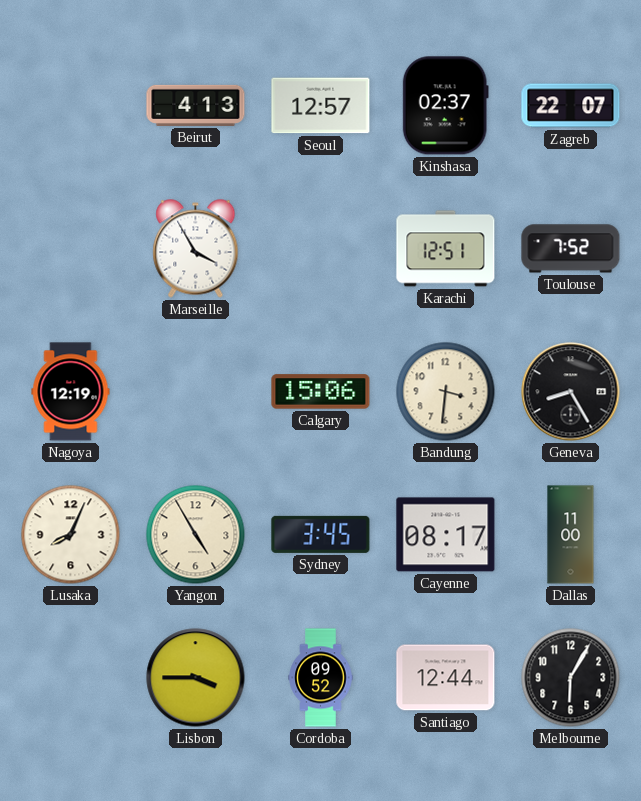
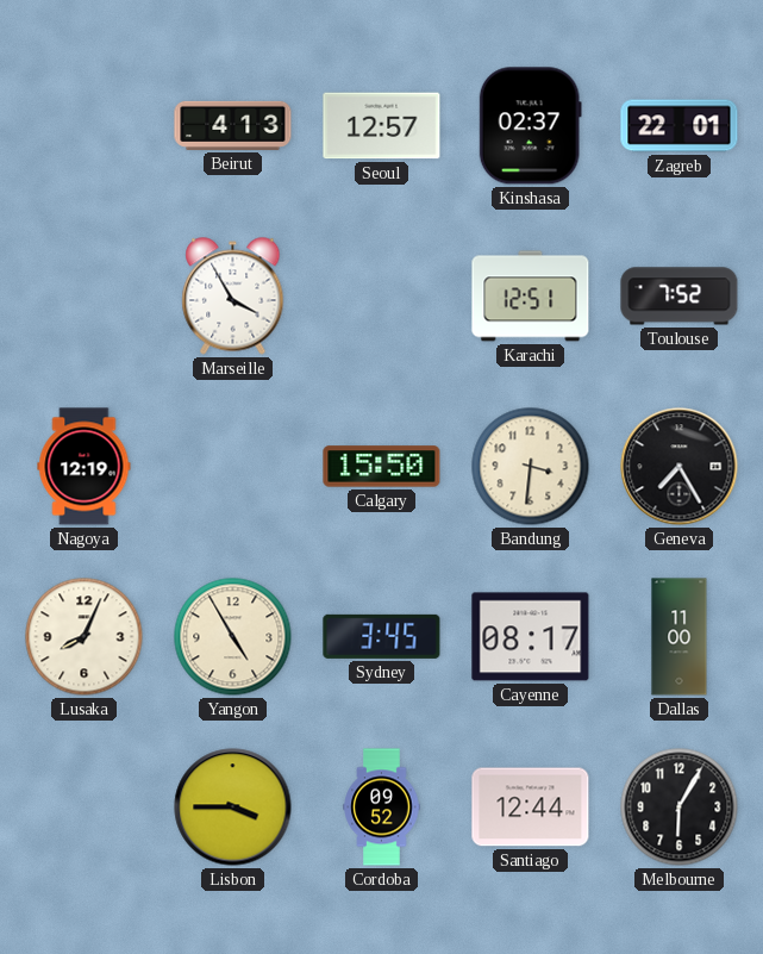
Zagreb: 22:07 -> 22:01
Calgary: 15:06 -> 15:50
Geneva: 8:25 -> 7:25
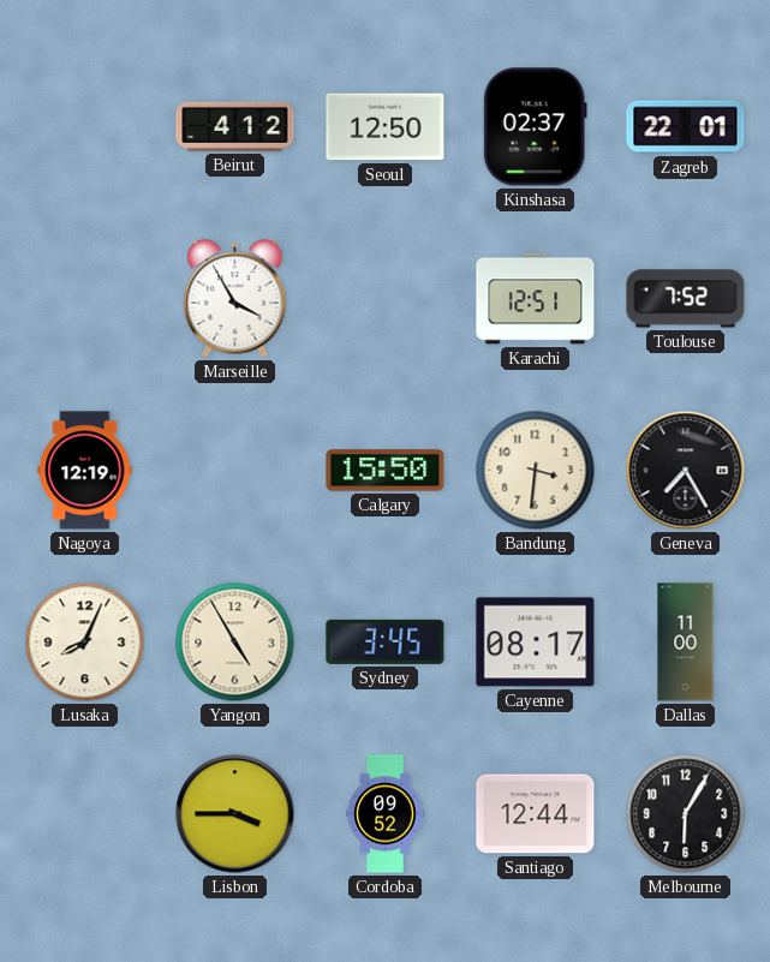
Beirut: 4:13 -> 4:12
Seoul: 12:57 -> 12:50
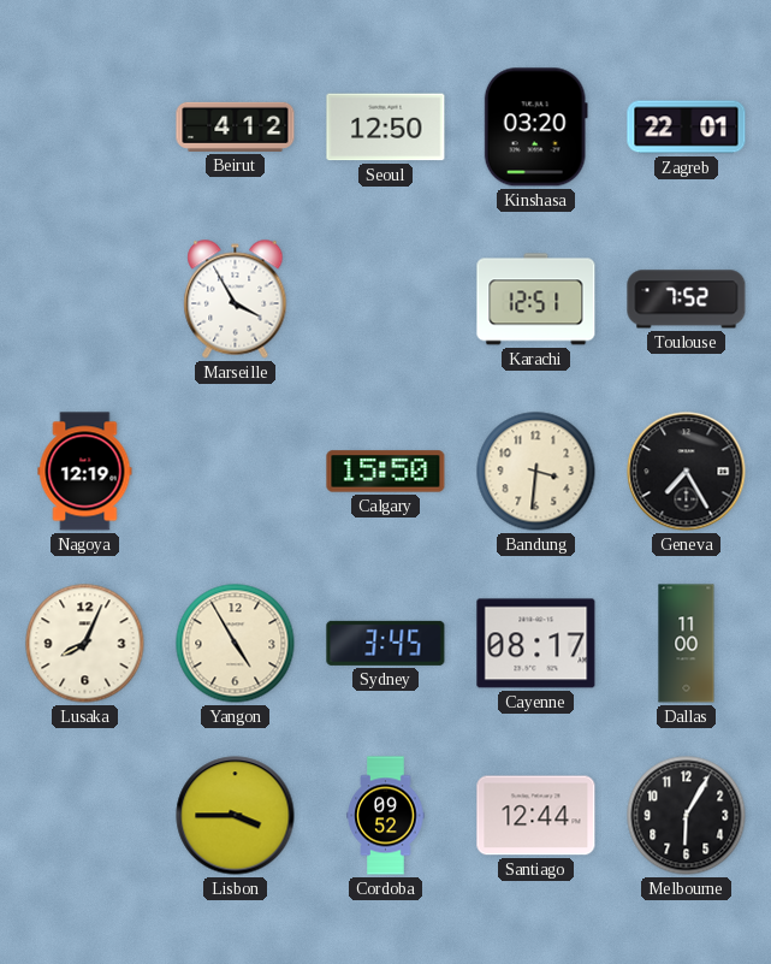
Kinshasa: 02:37 -> 03:20
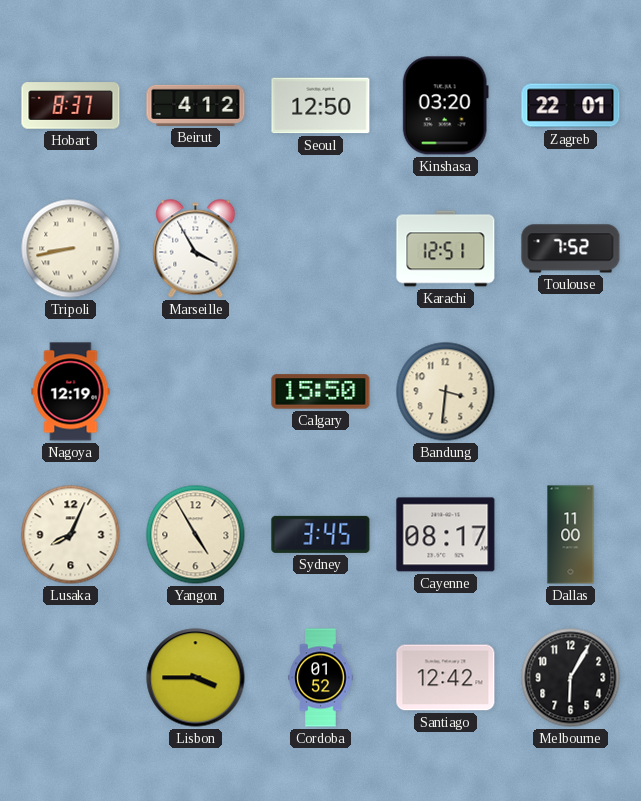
Hobart: none -> 8:37
Tripoli: none -> 8:43
Geneva: 7:25 -> none
Cordoba: 09:52 -> 01:52
Santiago: 12:44 -> 12:42
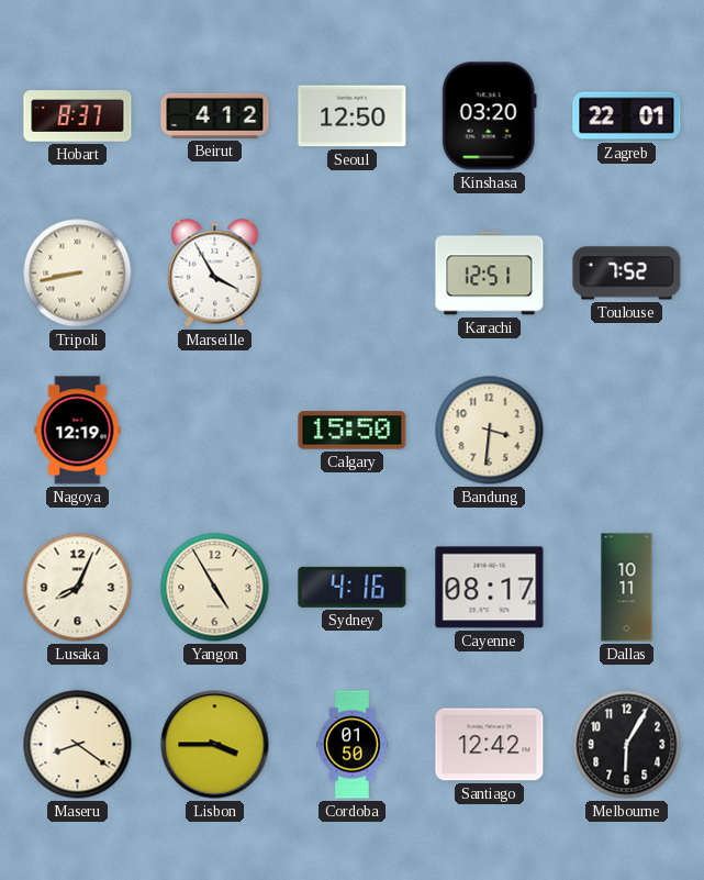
Sydney: 3:45 -> 4:16
Dallas: 11:00 -> 10:11
Maseru: none -> 8:21
Cordoba: 01:52 -> 01:50
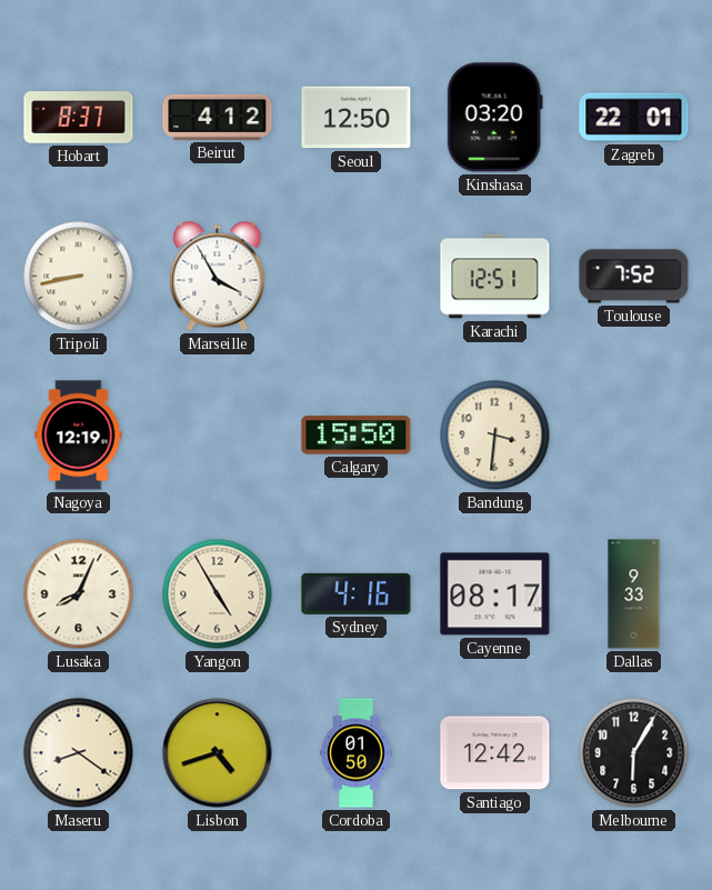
Dallas: 10:11 -> 9:33
Lisbon: 3:45 -> 4:42
